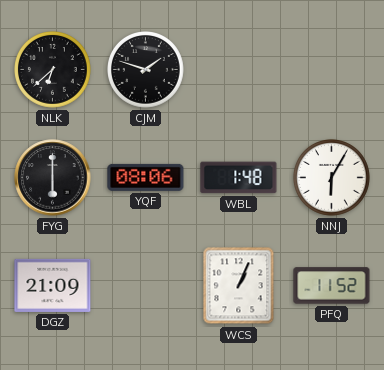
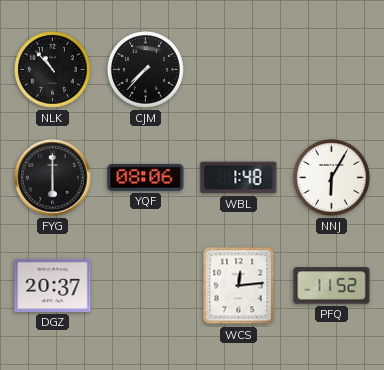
NLK: 6:38 -> 10:53
CJM: 1:48 -> 7:37
DGZ: 21:09 -> 20:37
WCS: 1:04 -> 12:14
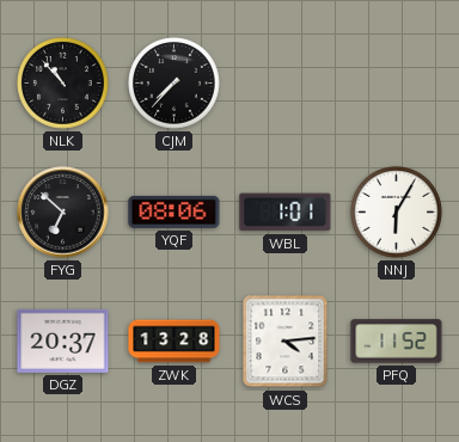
FYG: 6:00 -> 6:52
WBL: 1:48 -> 1:01
ZWK: none -> 13:28
WCS: 12:14 -> 4:14
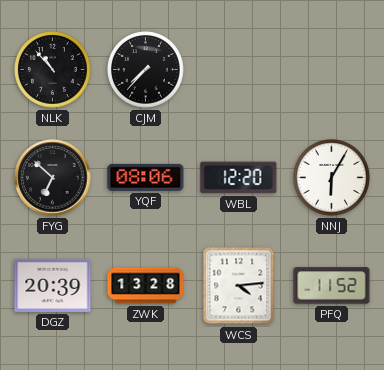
WBL: 1:01 -> 12:20
DGZ: 20:37 -> 20:39
